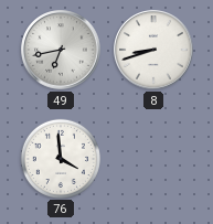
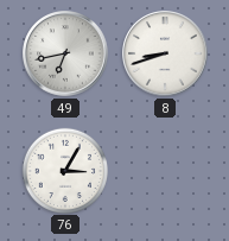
76: 3:59 -> 3:05
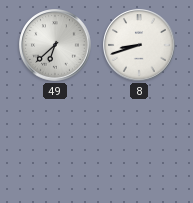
49: 6:43 -> 6:38
76: 3:05 -> none
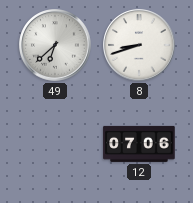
12: none -> 07:06
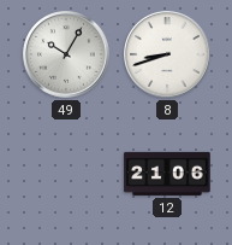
49: 6:38 -> 10:05
12: 07:06 -> 21:06
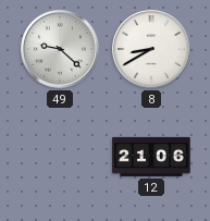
49: 10:05 -> 9:22
8: 8:42 -> 8:40
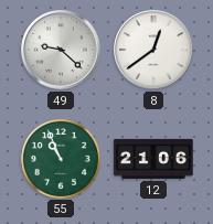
8: 8:40 -> 12:39
55: none -> 10:56
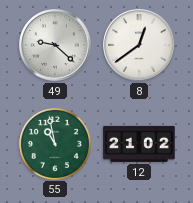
55: 10:56 -> 10:58
12: 21:06 -> 21:02
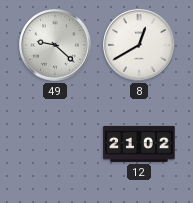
8: 12:39 -> 12:40
55: 10:58 -> none
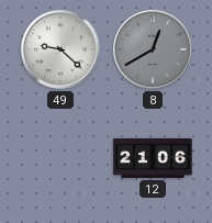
8 dial: white -> grey
12: 21:02 -> 21:06
